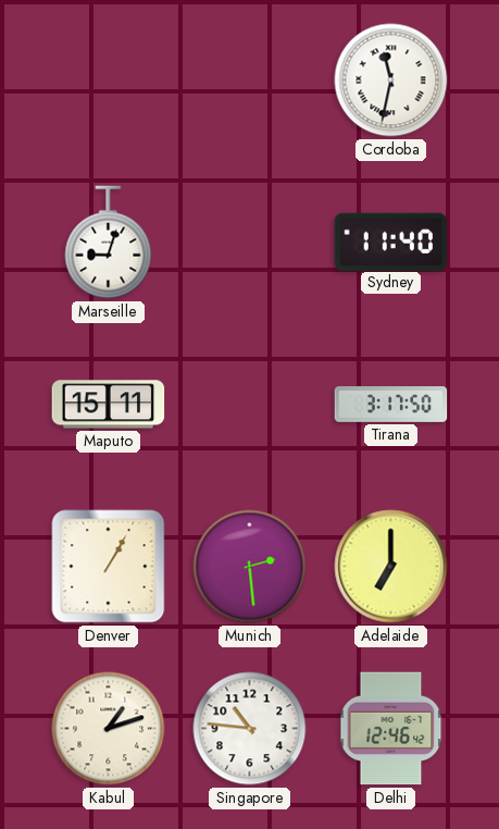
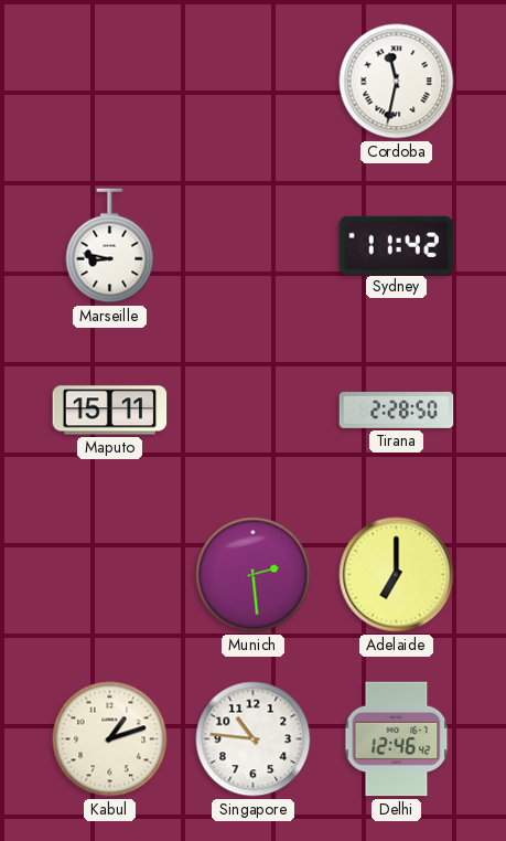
Marseille: 9:03 -> 8:47
Sydney: 11:40 -> 11:42
Tirana: 3:17 -> 2:28
Denver: 1:05 -> none
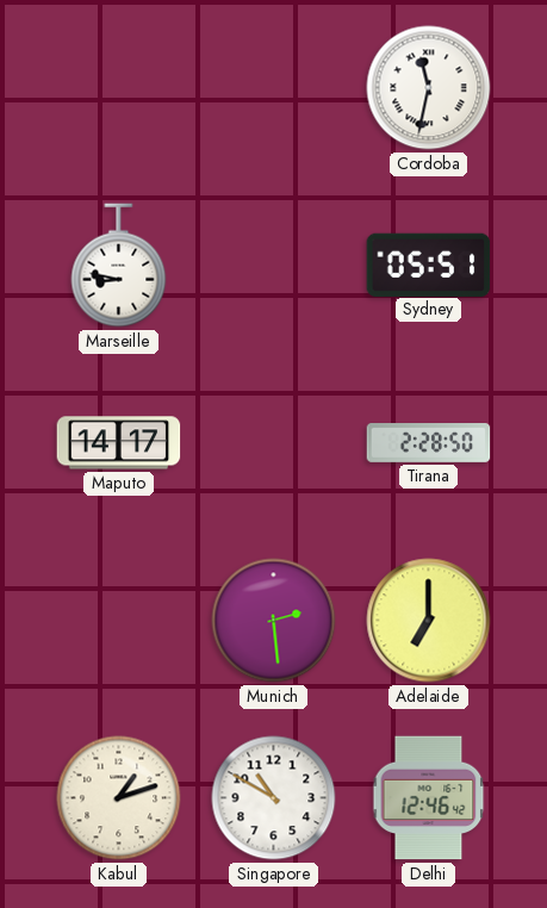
Sydney: 11:42 -> 05:51
Maputo: 15:11 -> 14:17
Singapore: 10:46 -> 10:50
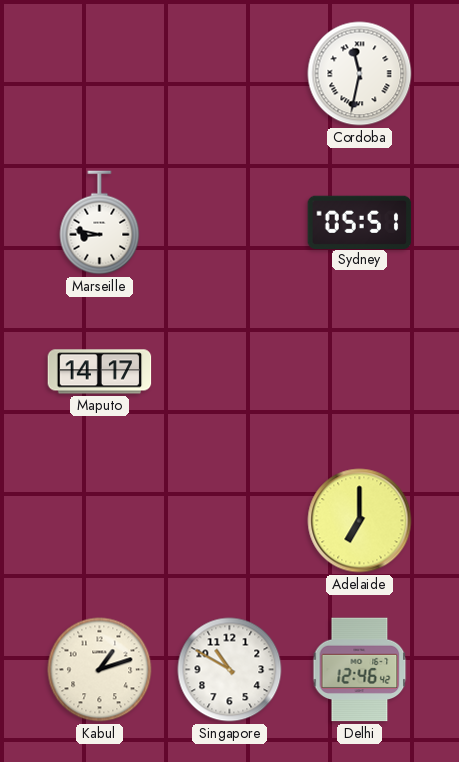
Tirana: 2:28 -> none
Munich: 2:29 -> none
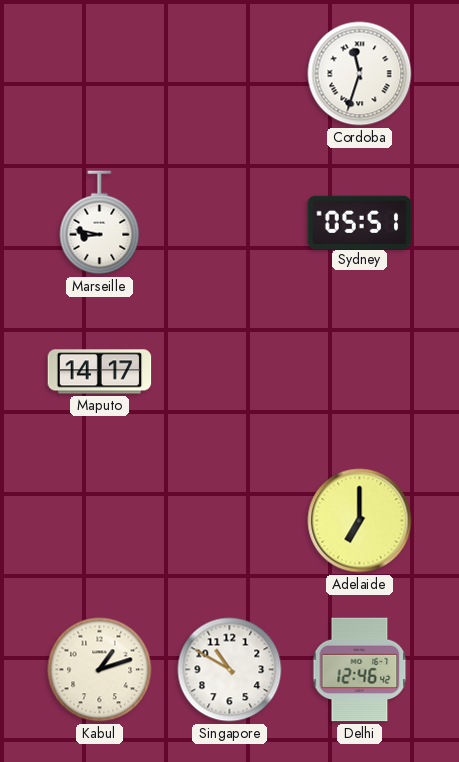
Cordoba: 11:32 -> 11:33
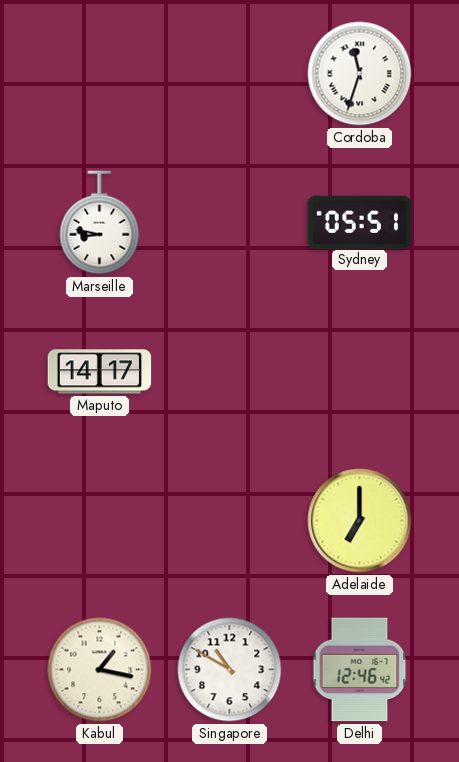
Kabul: 1:12 -> 1:17
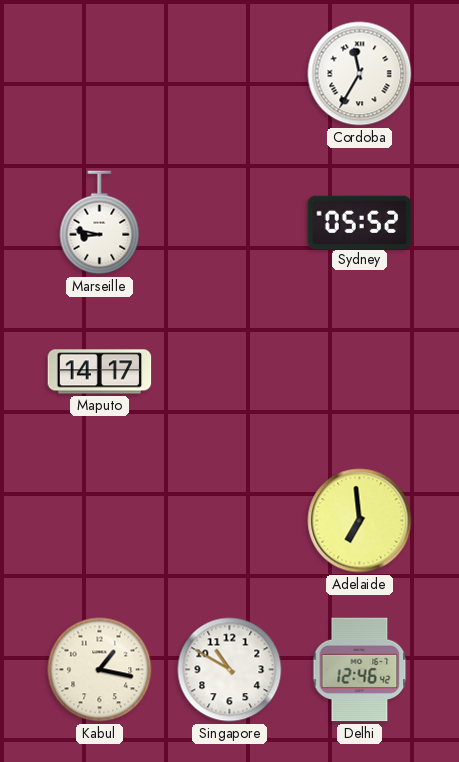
Cordoba: 11:33 -> 11:35
Sydney: 05:51 -> 05:52
Adelaide: 7:00 -> 6:59
